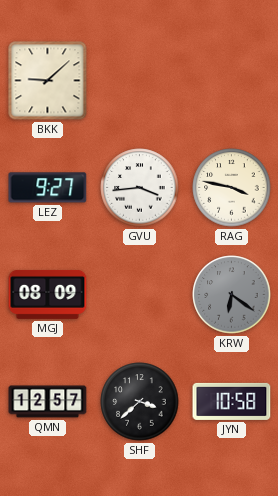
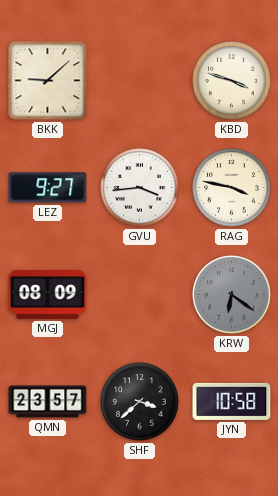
KBD: none -> 3:48
QMN: 12:57 -> 23:57
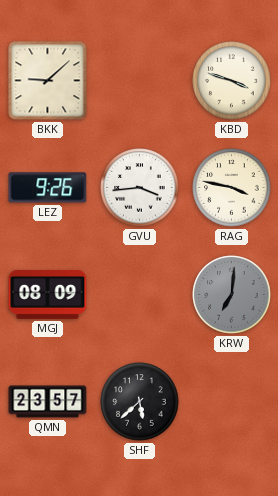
LEZ: 9:27 -> 9:26
KRW: 6:21 -> 7:01
SHF: 3:38 -> 5:38
JYN: 10:58 -> none
